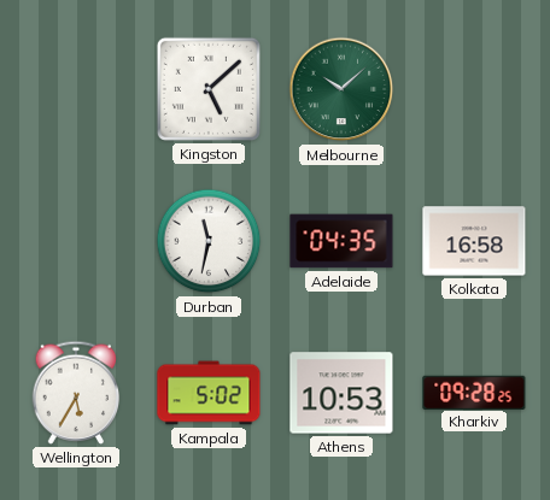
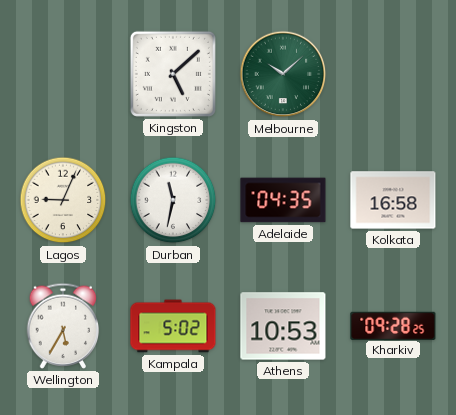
Lagos: none -> 9:04
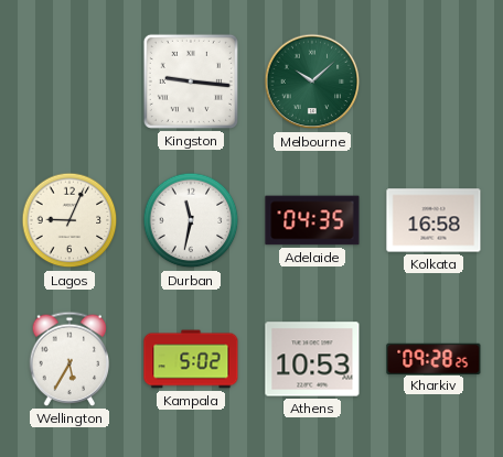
Kingston: 5:08 -> 9:16
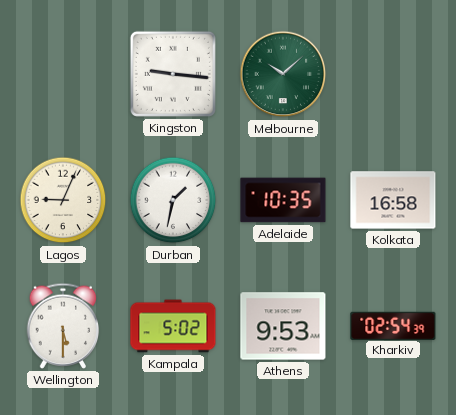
Durban: 11:32 -> 1:32
Adelaide: 04:35 -> 10:35
Wellington: 5:35 -> 5:30
Athens: 10:53 -> 9:53
Kharkiv: 09:28 -> 02:54
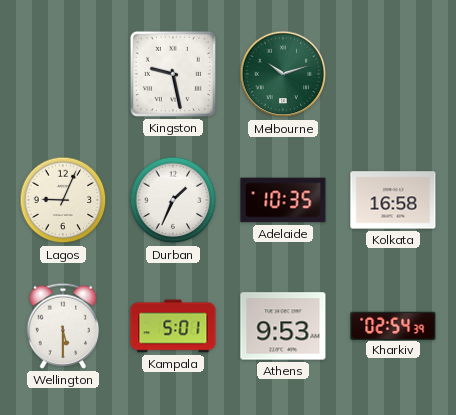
Kingston: 9:16 -> 9:28
Melbourne: 10:08 -> 10:12
Durban: 1:32 -> 1:34
Kampala: 5:02 -> 5:01
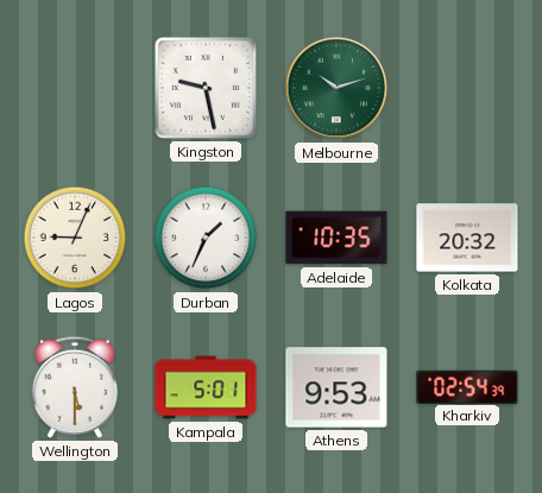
Kolkata: 16:58 -> 20:32
